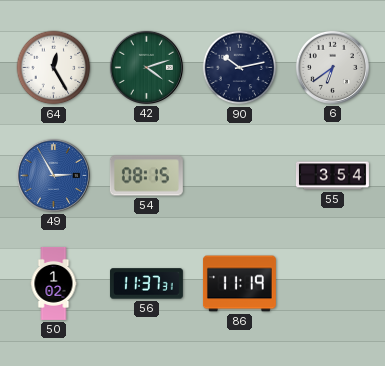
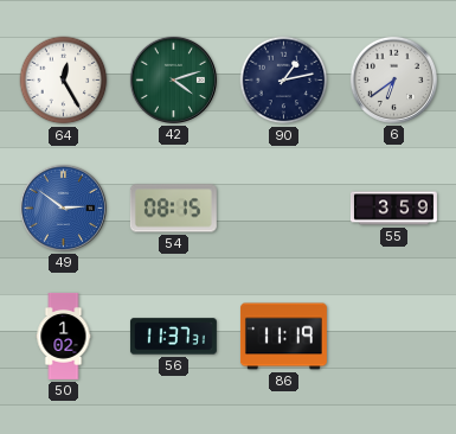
90: 10:13 -> 1:13
49: 2:55 -> 2:51
55: 3:54 -> 3:59
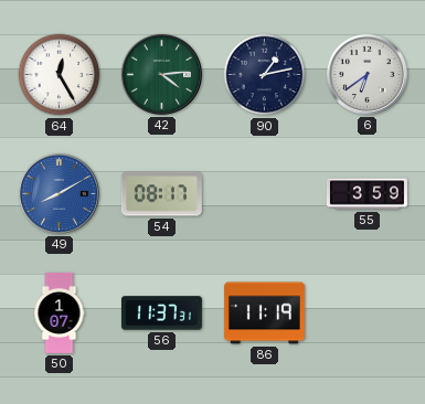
42: 4:12 -> 4:14
49: 2:51 -> 8:10
54: 08:15 -> 08:17
50: 1:02 -> 1:07
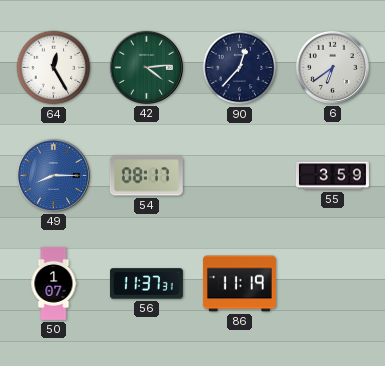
90: 1:13 -> 12:37
49: 8:10 -> 8:15
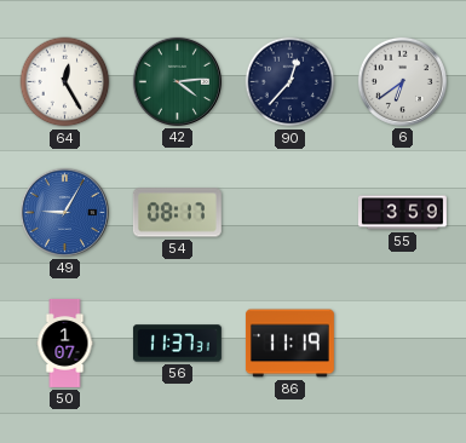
49: 8:15 -> 9:05
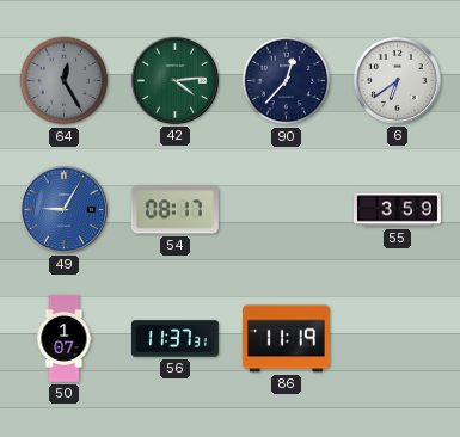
64 dial: white -> grey
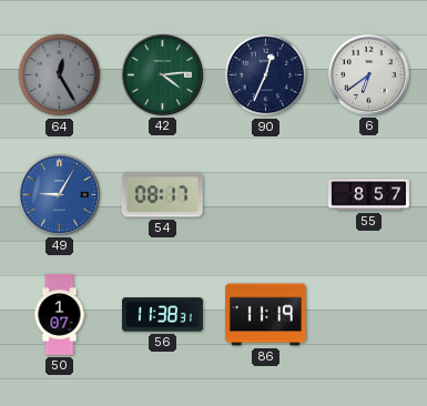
90: 12:37 -> 12:34
55: 3:59 -> 8:57
56: 11:37 -> 11:38
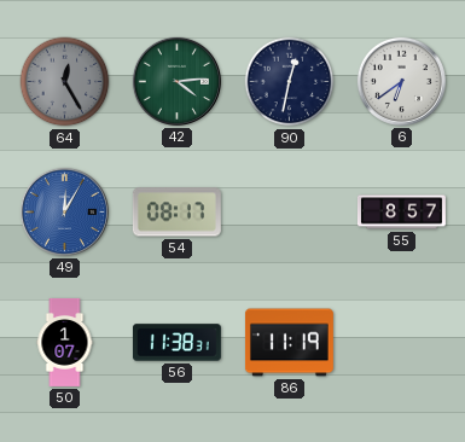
90: 12:34 -> 12:32
49: 9:05 -> 12:05
